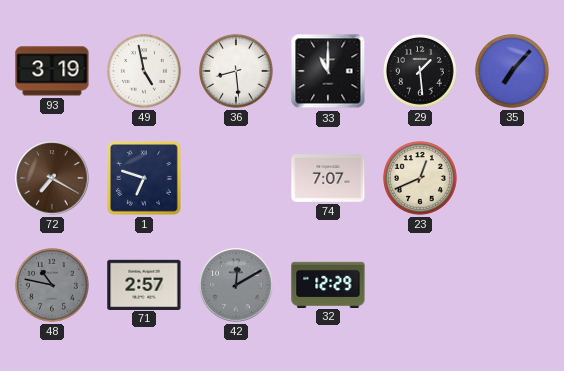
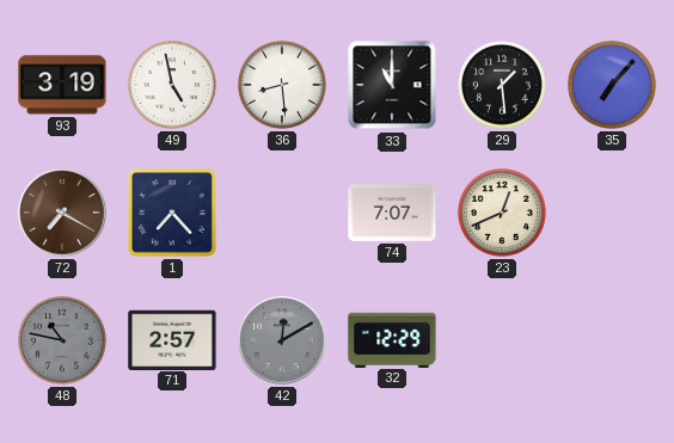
1: 6:48 -> 7:23
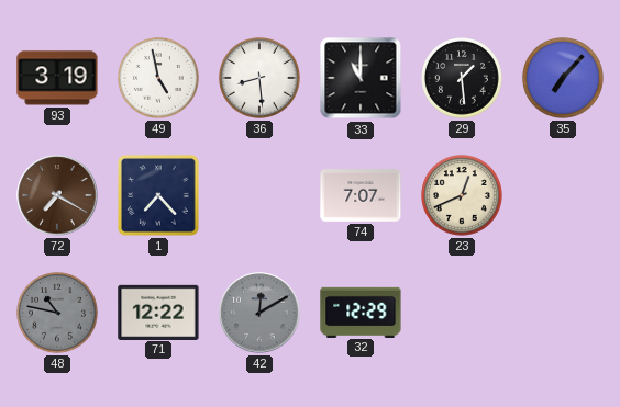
71: 2:57 -> 12:22
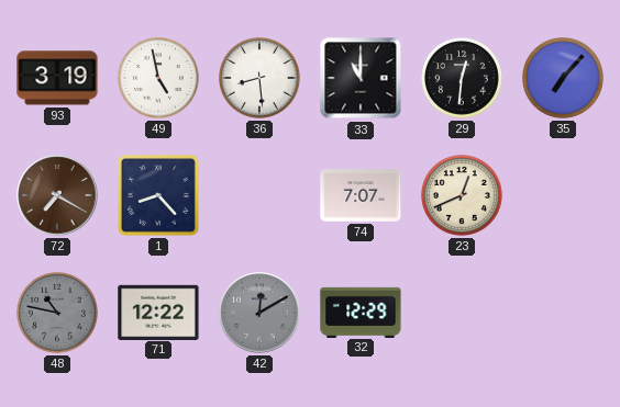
29: 1:29 -> 12:31
1: 7:23 -> 8:23
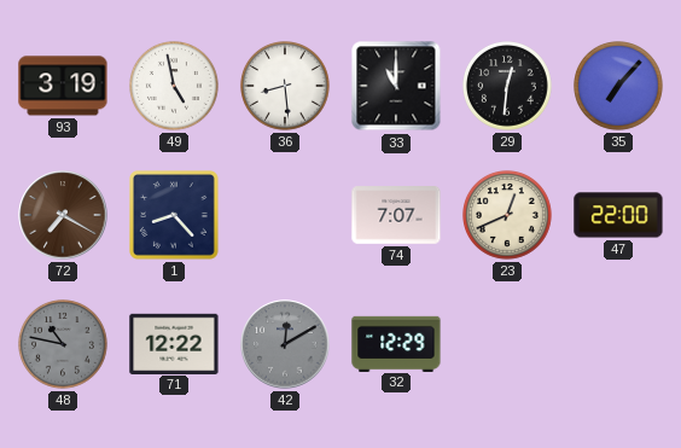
47: none -> 22:00
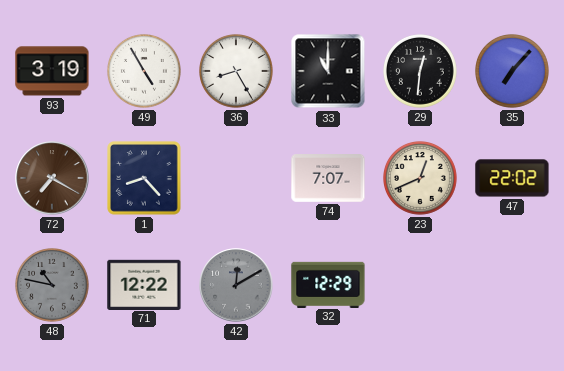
49: 4:58 -> 4:55
36: 8:29 -> 8:25
47: 22:00 -> 22:02
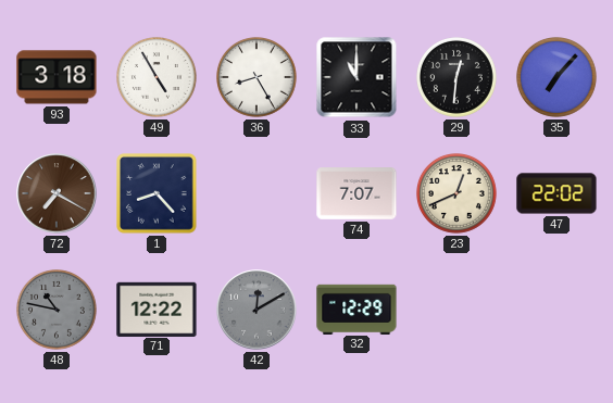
93: 3:19 -> 3:18
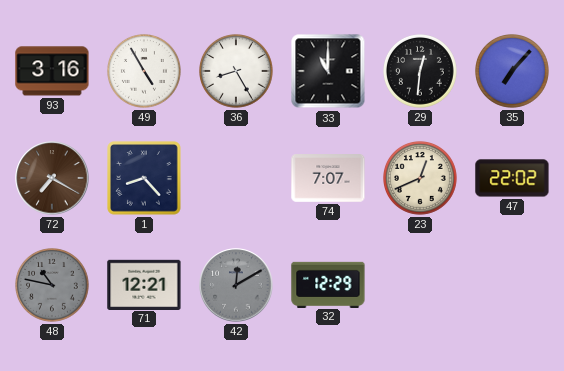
93: 3:18 -> 3:16
71: 12:22 -> 12:21
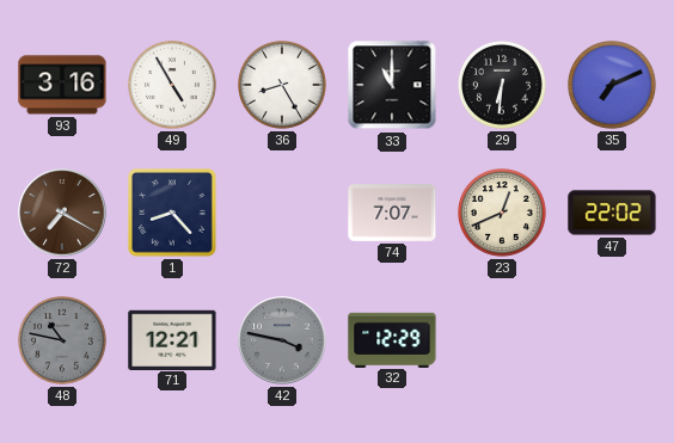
29: 12:31 -> 6:31
35: 7:07 -> 7:11
42: 12:10 -> 3:47
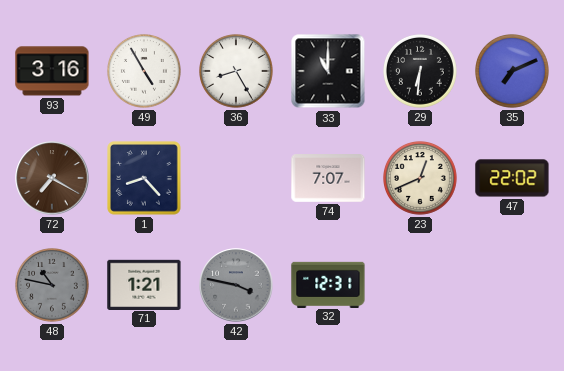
71: 12:21 -> 1:21
32: 12:29 -> 12:31
